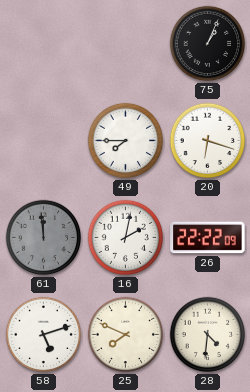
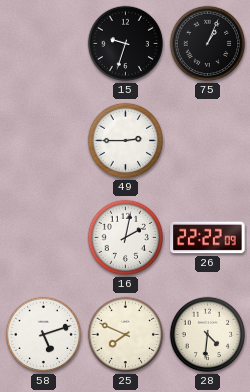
15: none -> 9:33
49: 7:45 -> 2:45
20: 6:18 -> none
61: 11:59 -> none
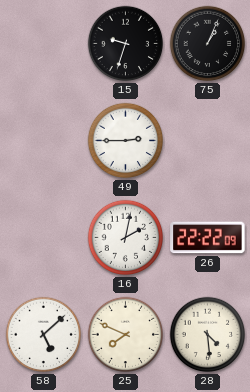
58: 5:12 -> 5:08
28: 4:31 -> 4:29
